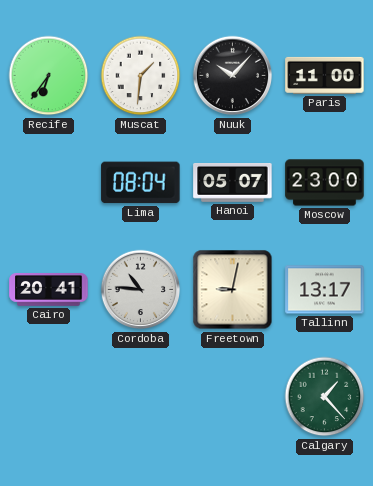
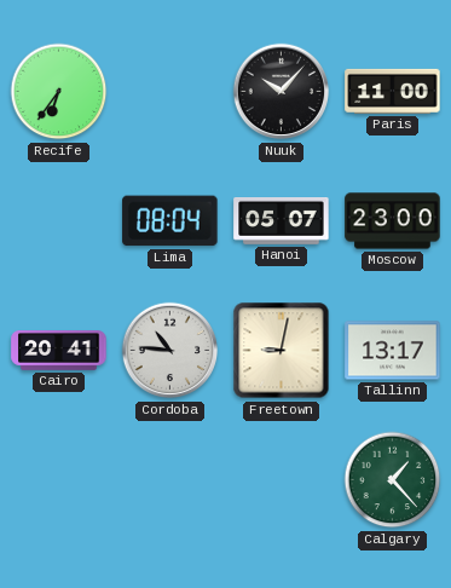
Muscat: 1:31 -> none
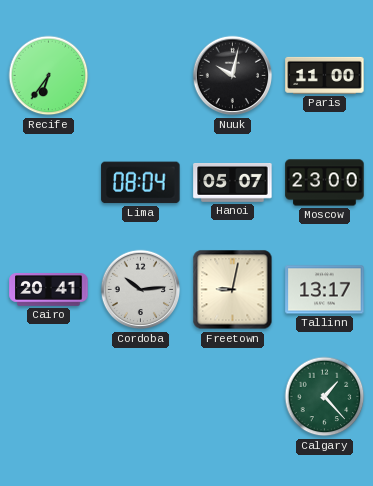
Nuuk: 10:07 -> 10:02
Cordoba: 10:46 -> 10:14
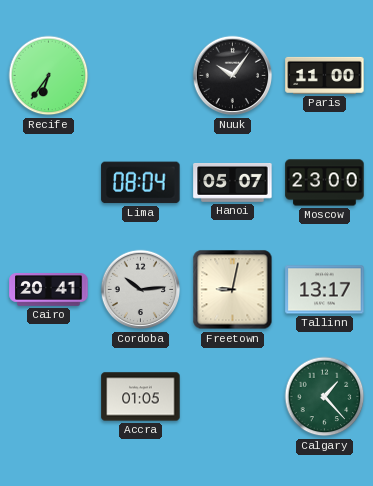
Nuuk: 10:02 -> 10:06
Accra: none -> 01:05
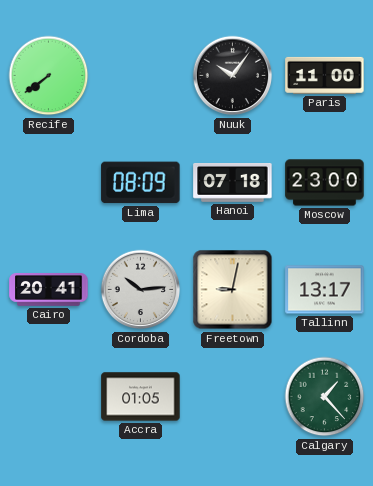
Recife: 6:36 -> 7:39
Lima: 08:04 -> 08:09
Hanoi: 05:07 -> 07:18
